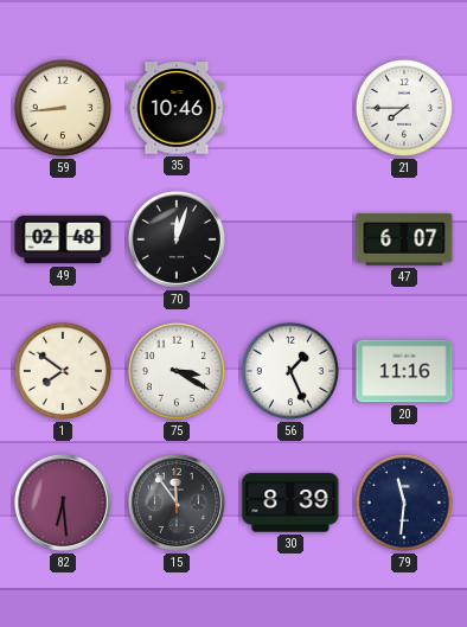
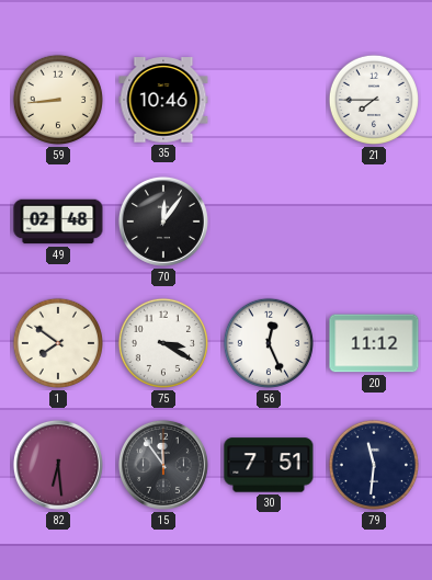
70: 12:03 -> 12:06
47: 6:07 -> none
56: 1:26 -> 12:26
20: 11:16 -> 11:12
30: 8:39 -> 7:51
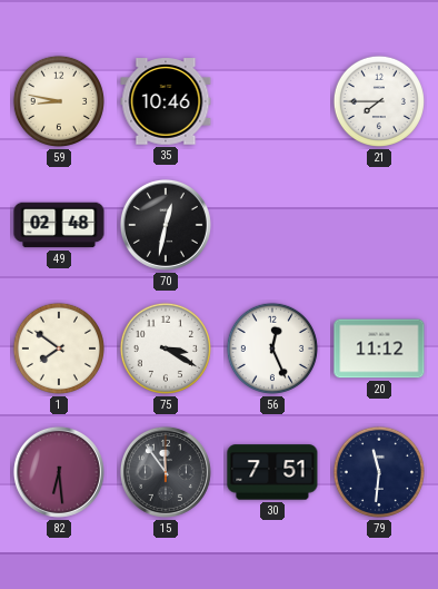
59: 8:44 -> 8:47
70: 12:06 -> 12:32
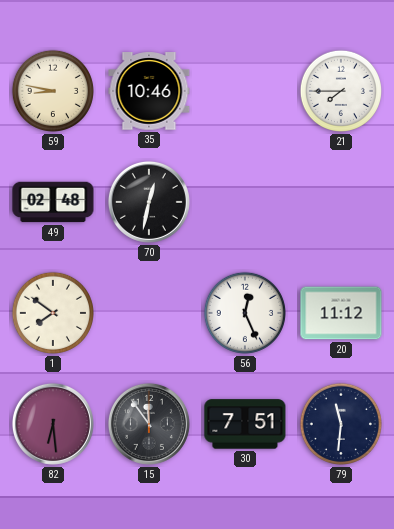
75: 3:20 -> none
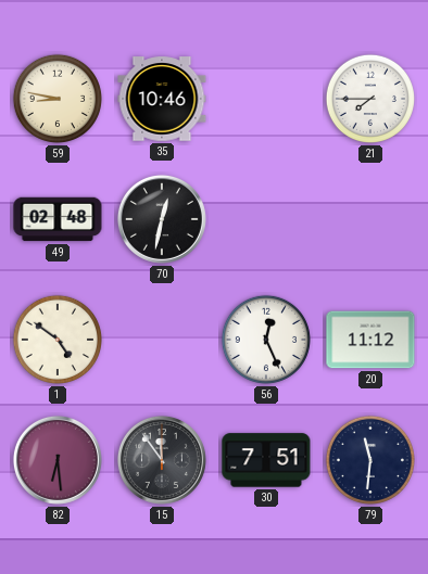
1: 7:51 -> 4:51
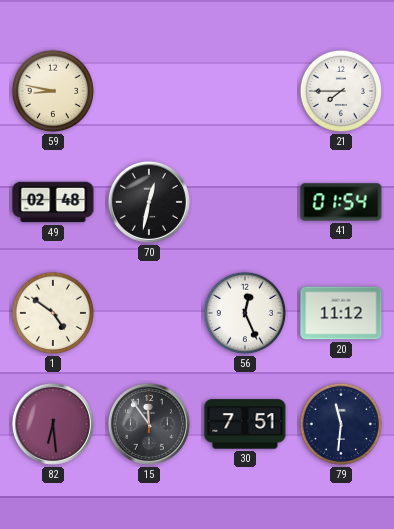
35: 10:46 -> none
41: none -> 01:54
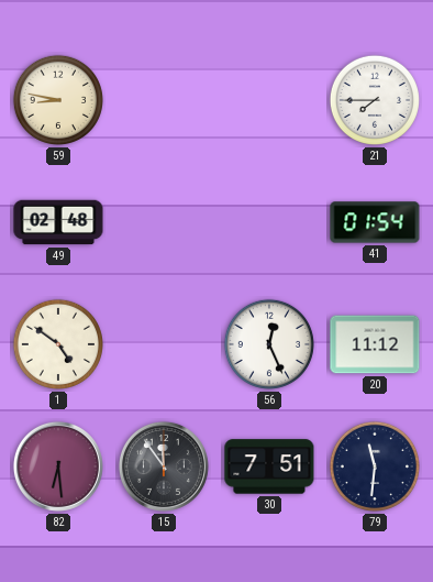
70: 12:32 -> none
